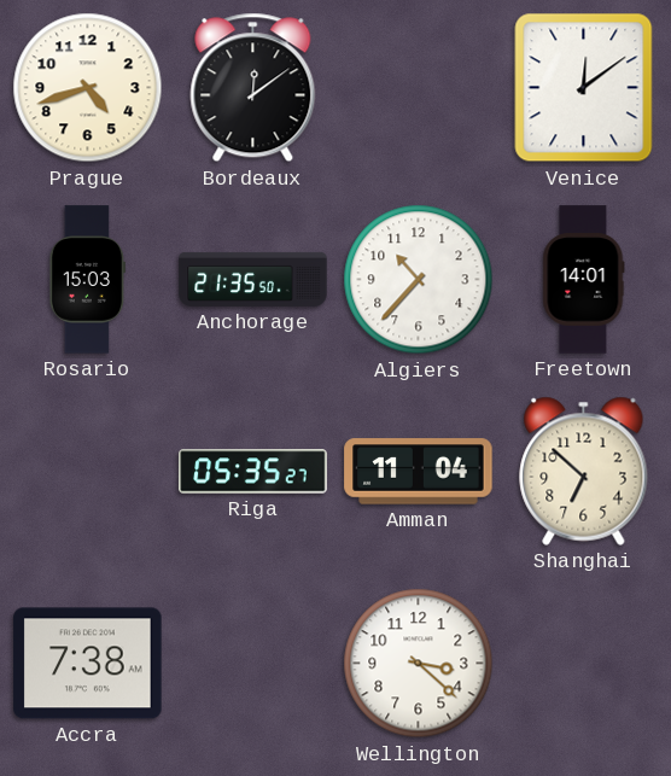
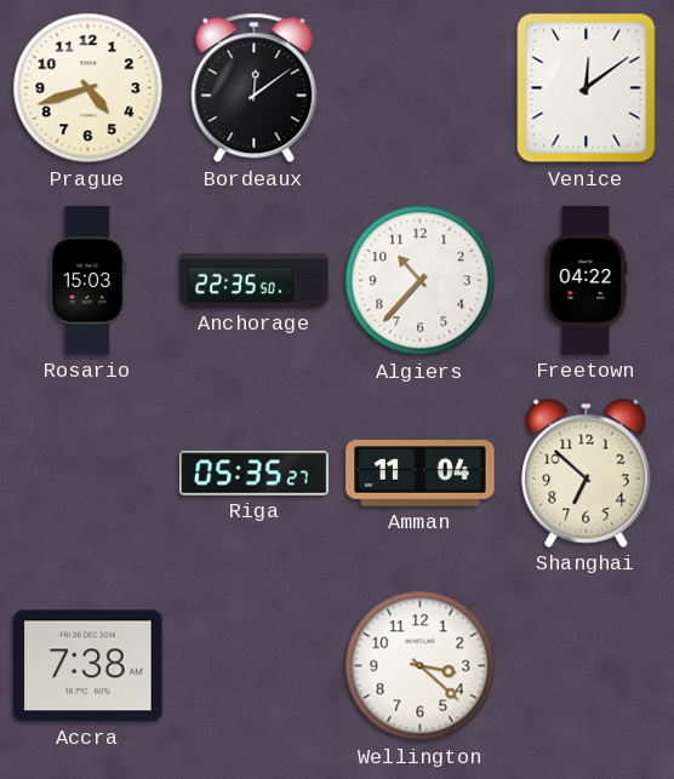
Anchorage: 21:35 -> 22:35
Freetown: 14:01 -> 04:22
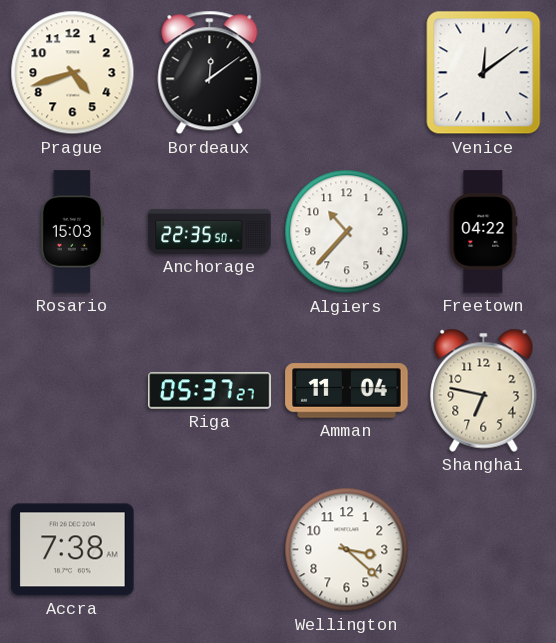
Riga: 05:35 -> 05:37
Shanghai: 6:52 -> 6:47
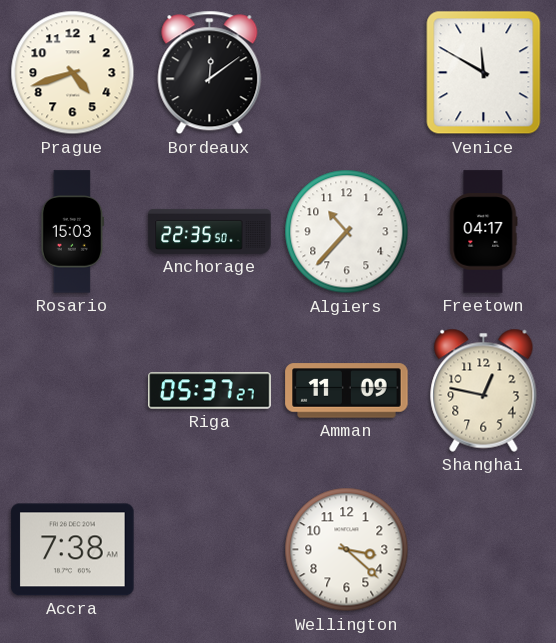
Venice: 12:09 -> 11:50
Freetown: 04:22 -> 04:17
Amman: 11:04 -> 11:09
Shanghai: 6:47 -> 12:47
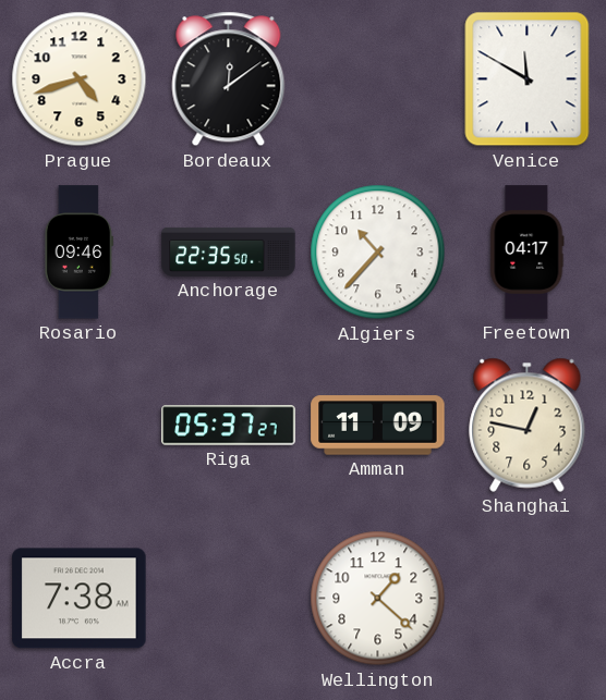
Rosario: 15:03 -> 09:46
Wellington: 3:22 -> 1:22
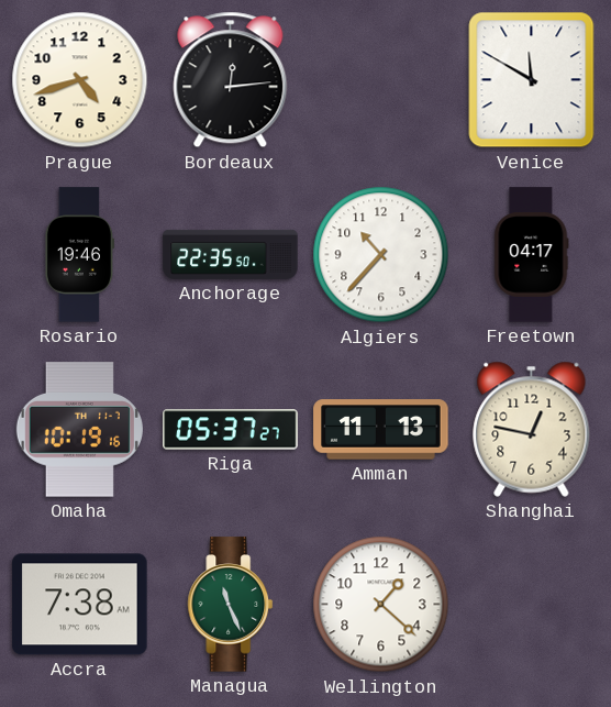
Bordeaux: 12:09 -> 12:14
Rosario: 09:46 -> 19:46
Omaha: none -> 10:19
Amman: 11:09 -> 11:13
Managua: none -> 11:26
